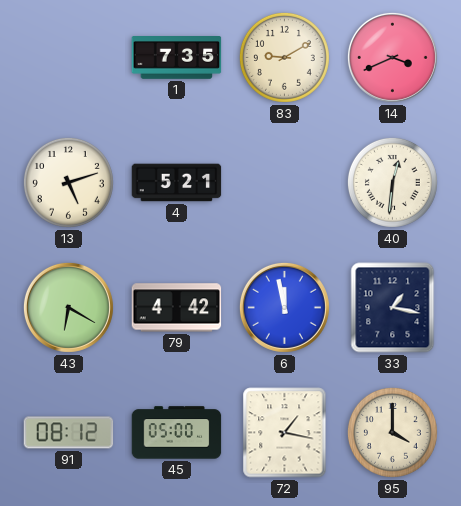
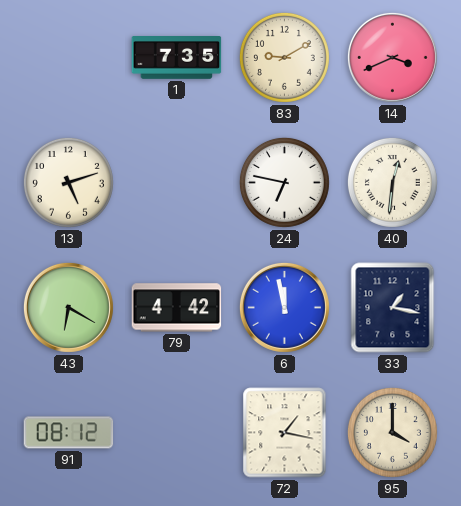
4: 5:21 -> none
24: none -> 6:47
45: 05:00 -> none
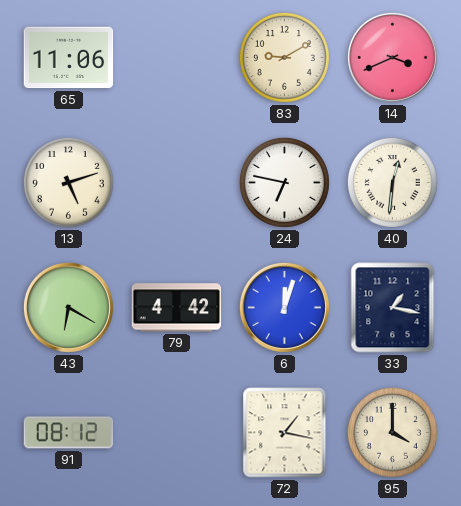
65: none -> 11:06
1: 7:35 -> none
6: 11:58 -> 12:03
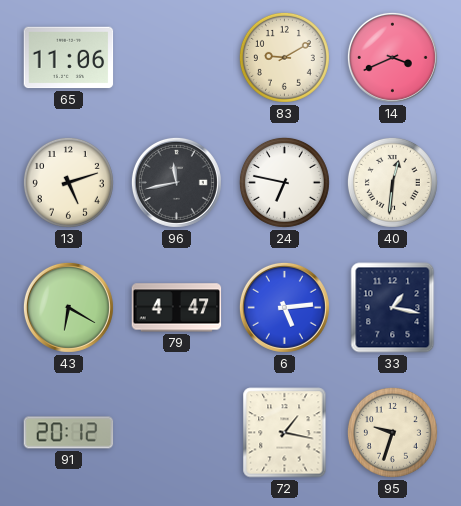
96: none -> 11:43
79: 4:42 -> 4:47
6: 12:03 -> 5:14
91: 08:12 -> 20:12
95: 4:00 -> 9:33
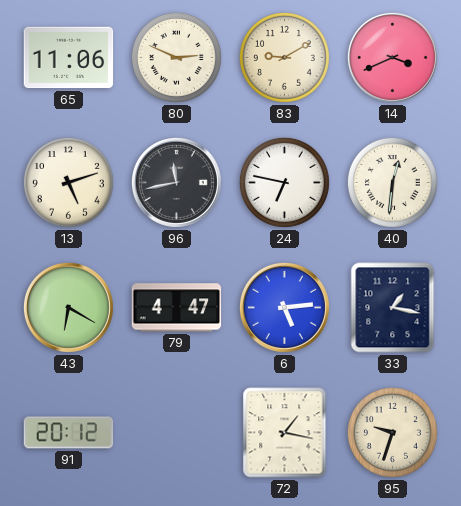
80: none -> 2:49
